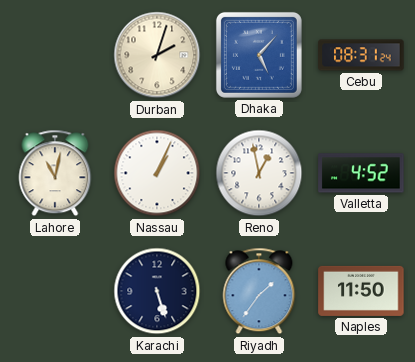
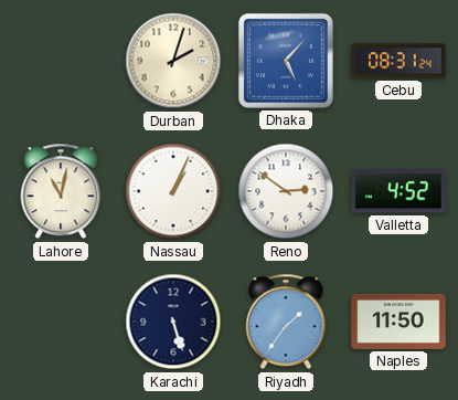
Reno: 12:58 -> 2:51
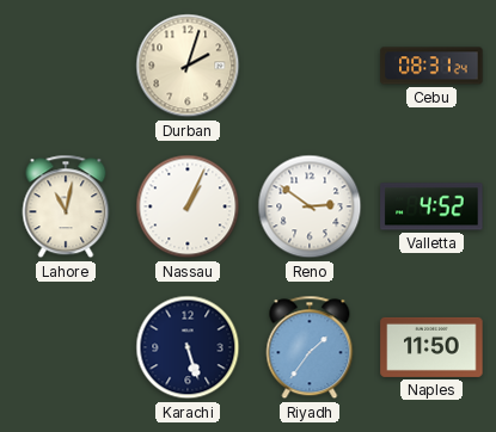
Dhaka: 5:07 -> none
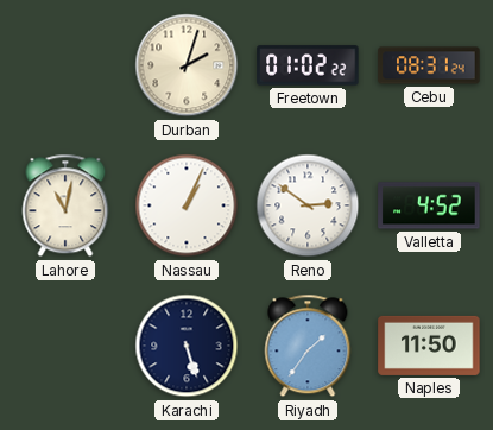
Freetown: none -> 01:02
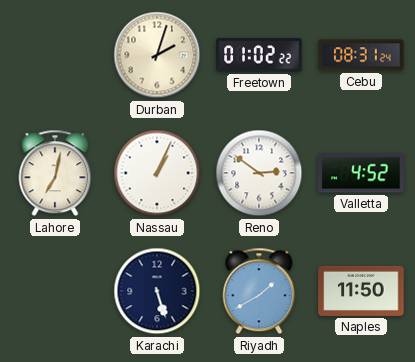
Lahore: 11:02 -> 7:02
Riyadh: 1:36 -> 1:40
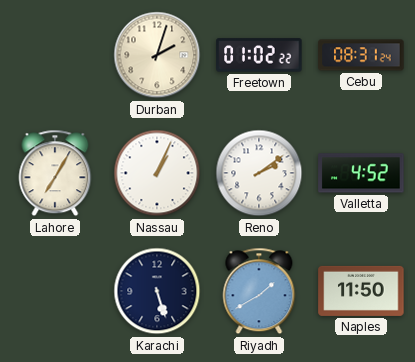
Lahore: 7:02 -> 7:05
Reno: 2:51 -> 2:09
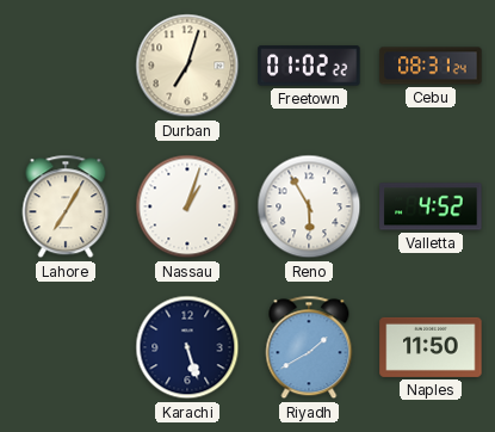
Durban: 2:03 -> 7:03
Nassau: 1:04 -> 1:03
Reno: 2:09 -> 5:55
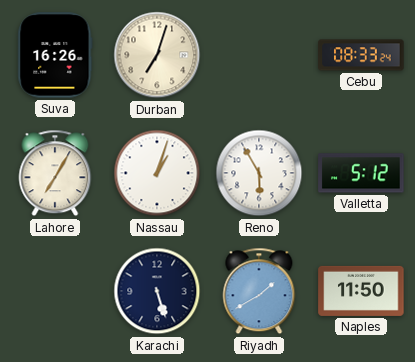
Suva: none -> 16:26
Freetown: 01:02 -> none
Cebu: 08:31 -> 08:33
Valletta: 4:52 -> 5:12
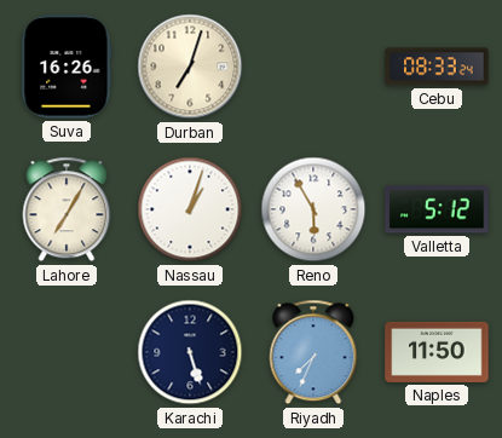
Riyadh: 1:40 -> 7:34
